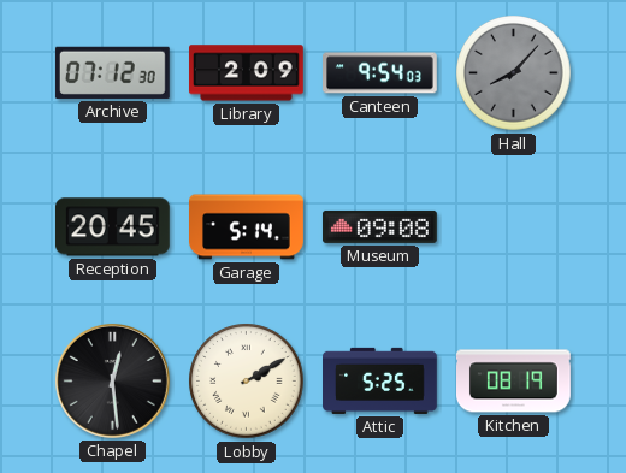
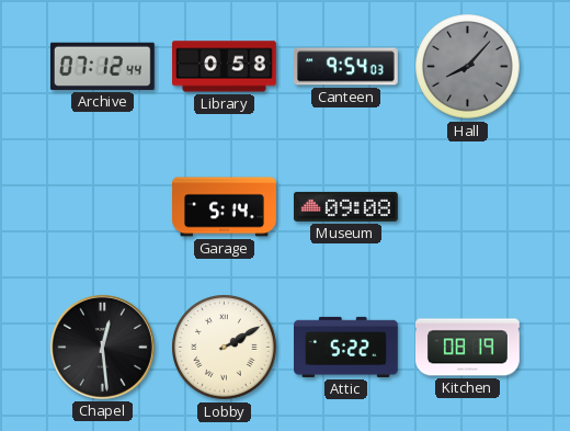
Archive: 07:12:30 -> 07:12:44
Library: 2:09 -> 0:58
Reception: 20:45 -> none
Attic: 5:25 -> 5:22
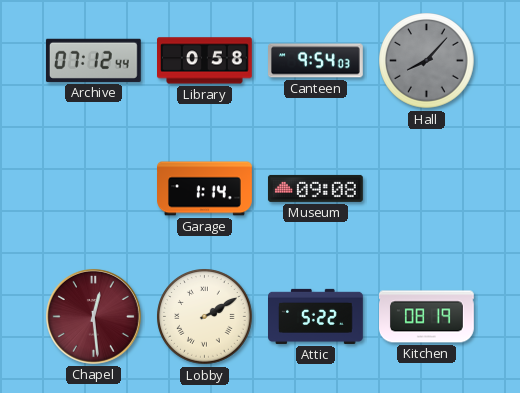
Garage: 5:14 -> 1:14
Chapel dial: black -> burgundy
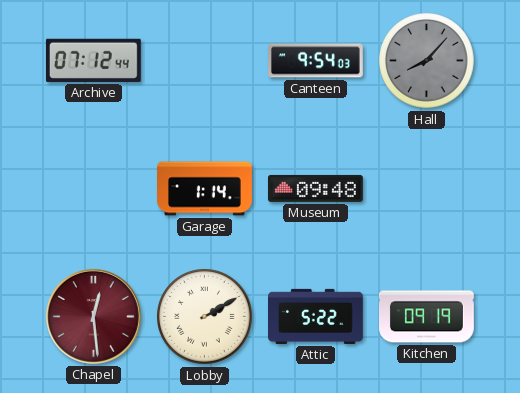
Library: 0:58 -> none
Museum: 09:08 -> 09:48
Kitchen: 08:19 -> 09:19
